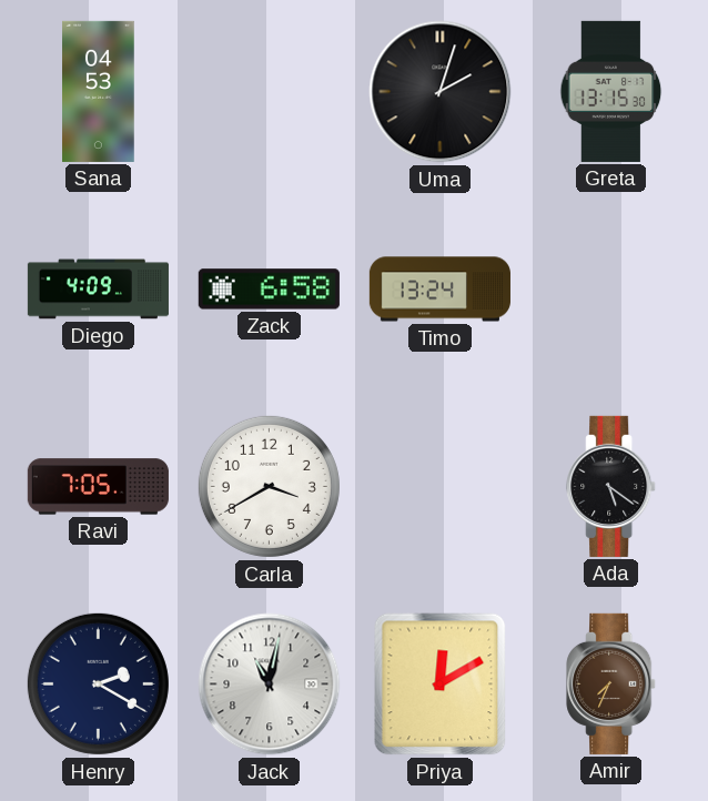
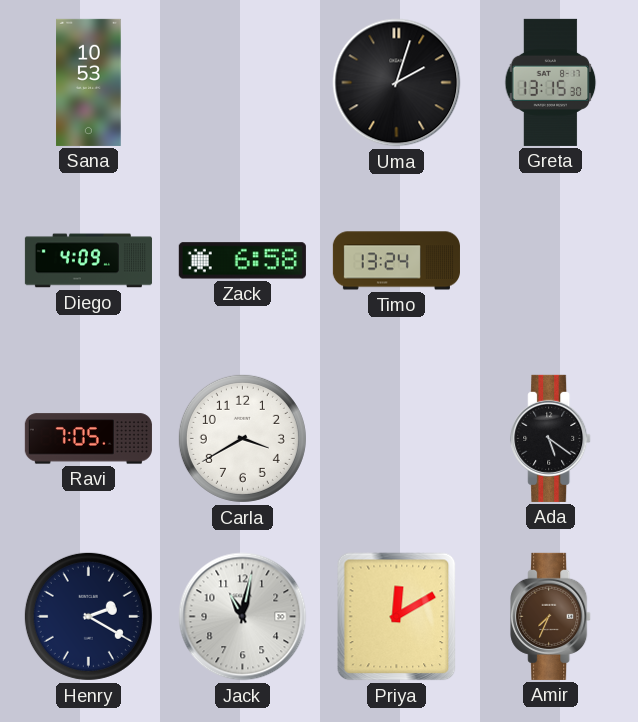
Sana: 04:53 -> 10:53
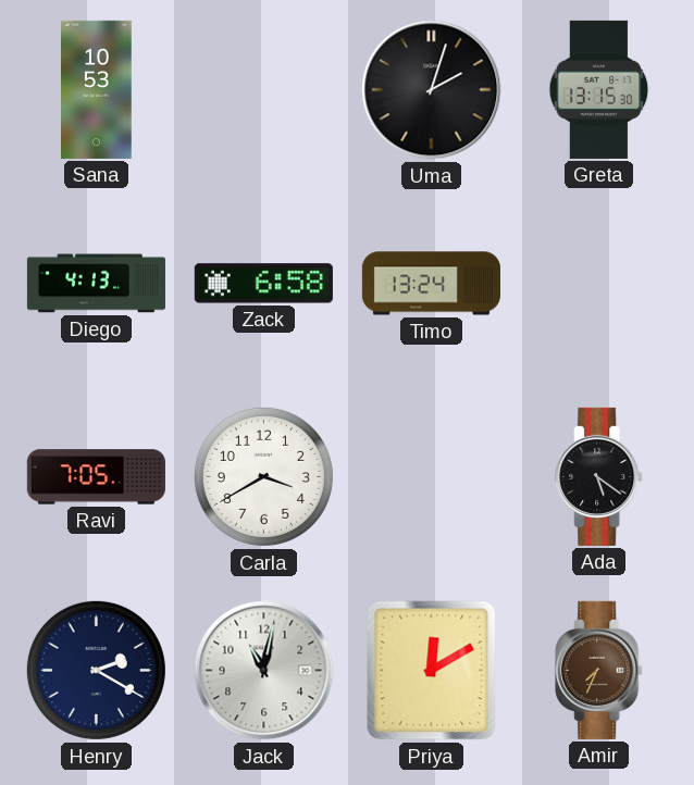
Diego: 4:09 -> 4:13
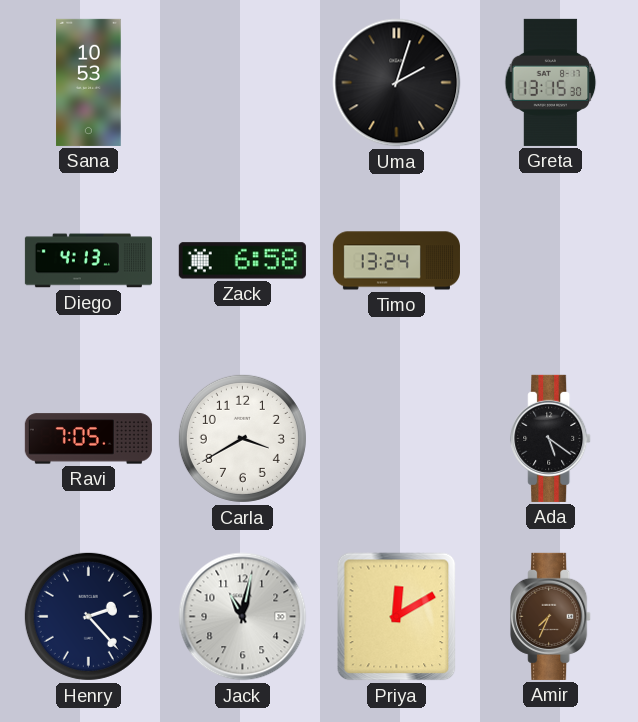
Henry: 2:20 -> 2:23
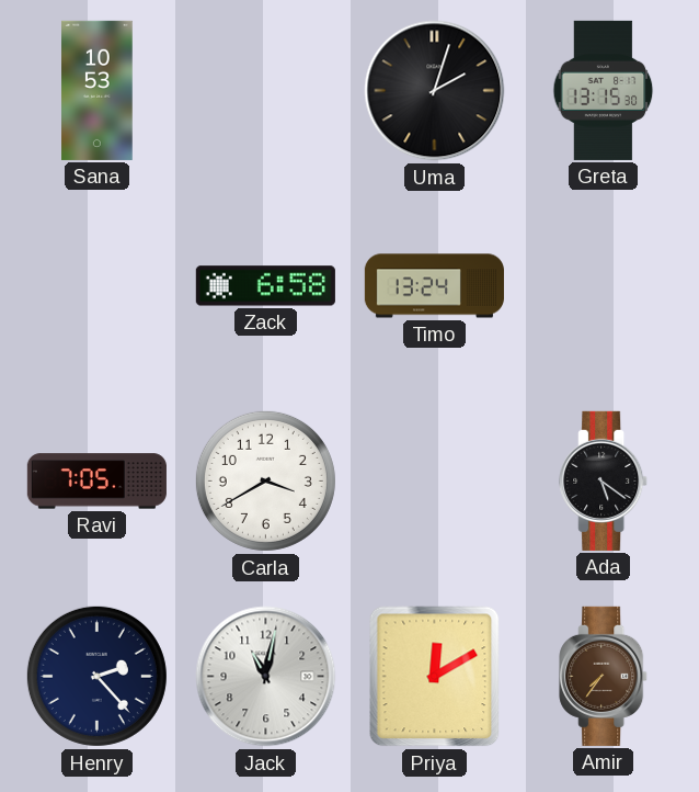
Diego: 4:13 -> none
Amir: 7:34 -> 7:36
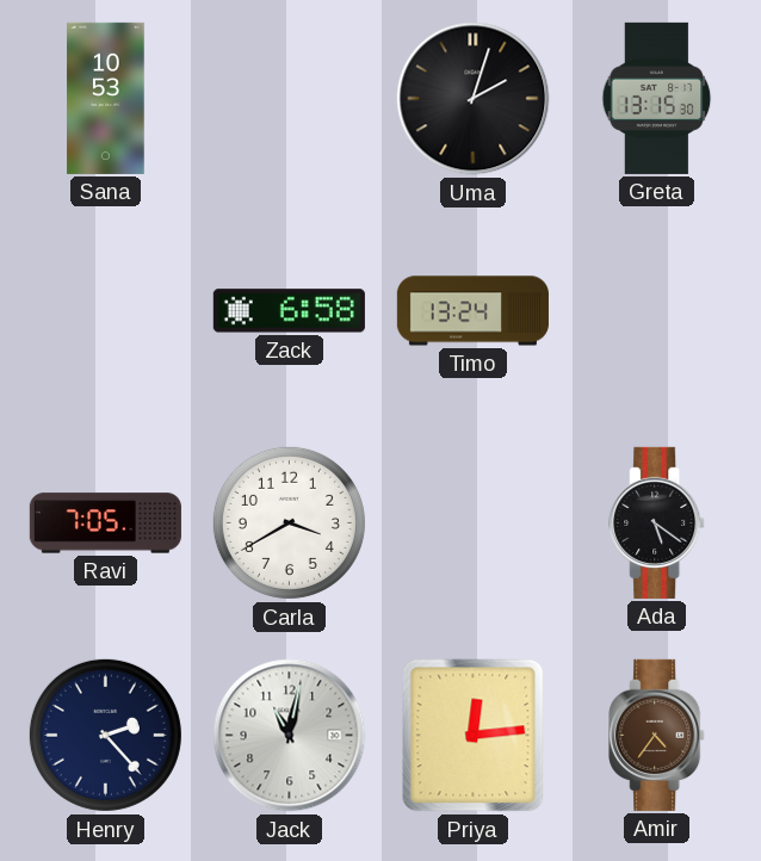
Priya: 12:10 -> 12:14
Amir: 7:36 -> 4:36
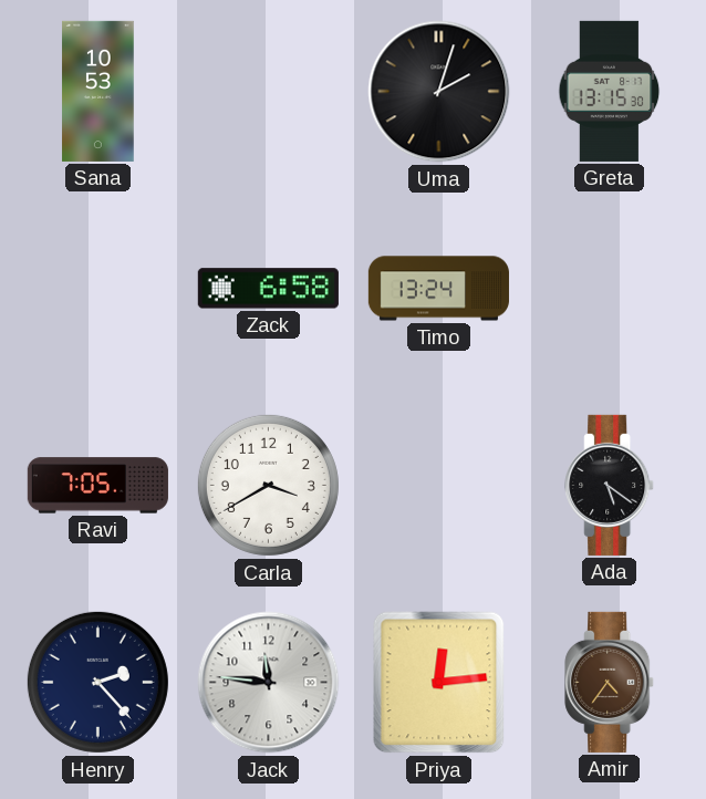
Jack: 11:02 -> 11:46
